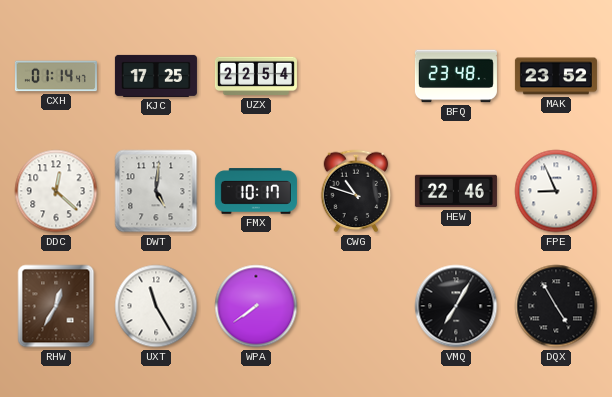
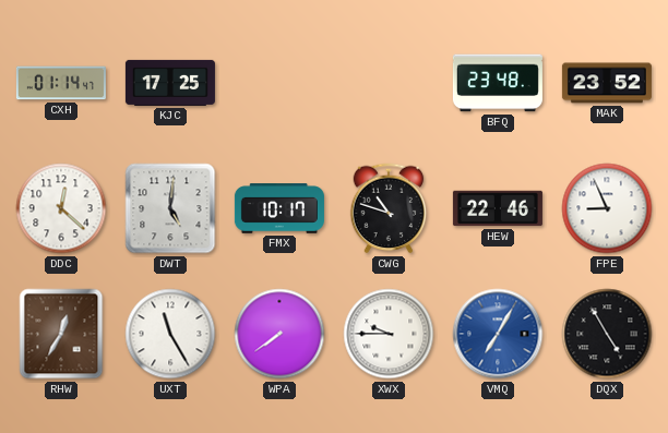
UZX: 22:54 -> none
XWX: none -> 9:45
VMQ dial: black -> blue
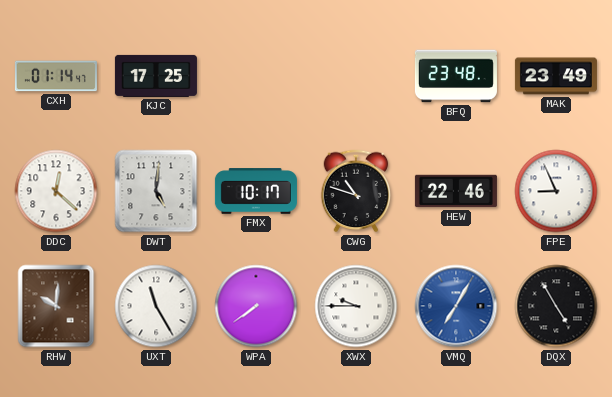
MAK: 23:52 -> 23:49
RHW: 12:35 -> 10:01
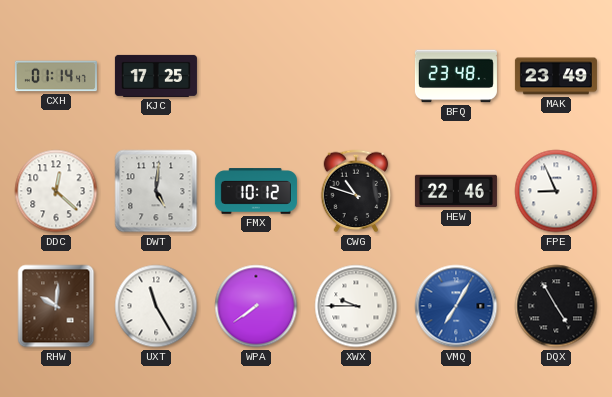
FMX: 10:17 -> 10:12
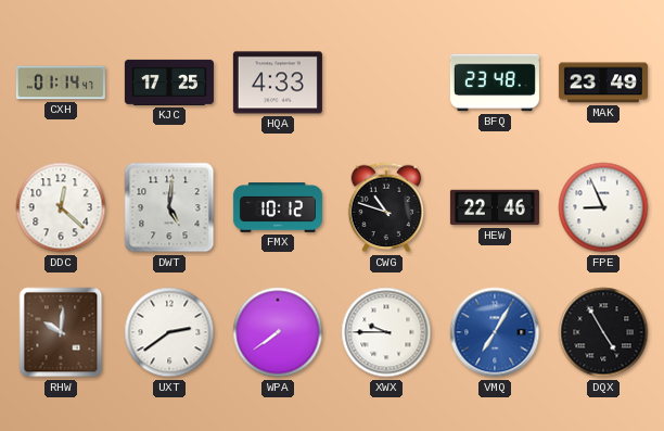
HQA: none -> 4:33
UXT: 11:25 -> 2:39
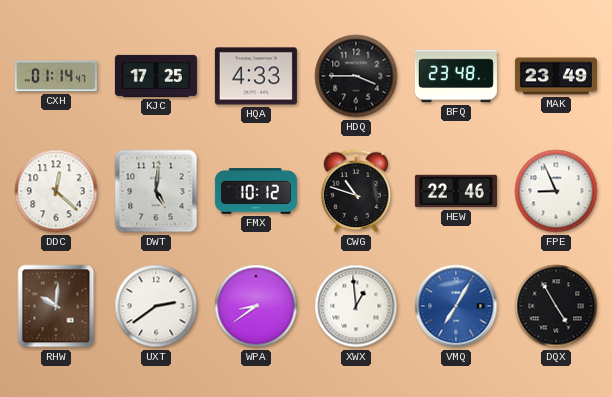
HDQ: none -> 3:45
WPA: 7:39 -> 8:39
XWX: 9:45 -> 12:59
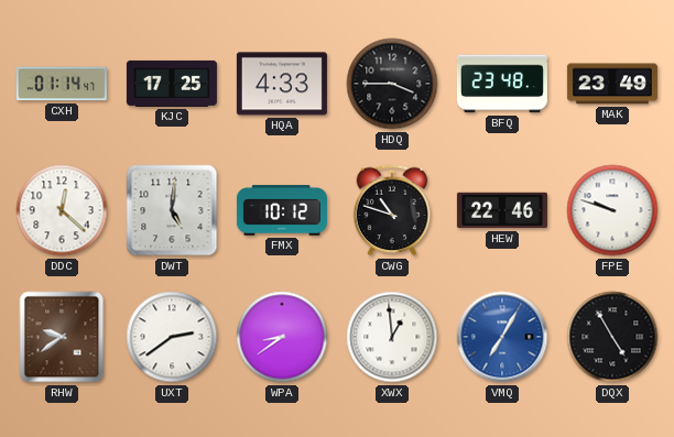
FPE: 8:56 -> 9:48
RHW: 10:01 -> 9:39
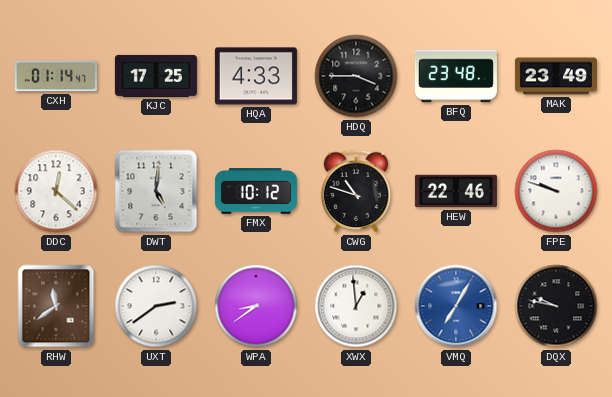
RHW: 9:39 -> 11:39
DQX: 4:55 -> 9:47
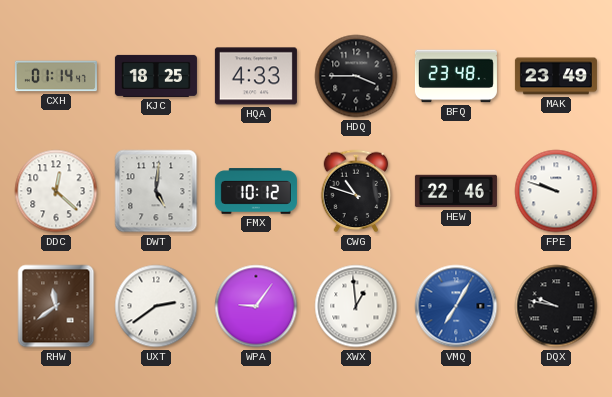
KJC: 17:25 -> 18:25
WPA: 8:39 -> 9:06
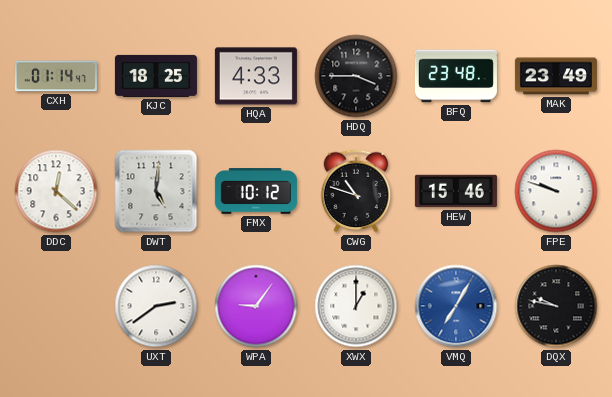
HEW: 22:46 -> 15:46
RHW: 11:39 -> none
XWX: 12:59 -> 1:00
